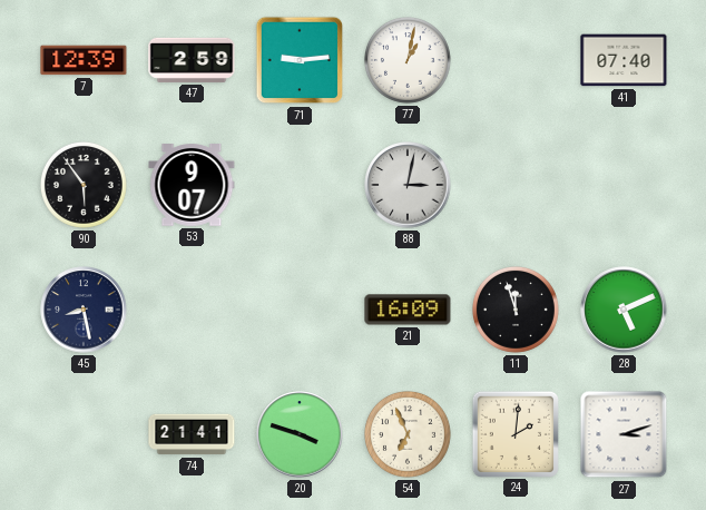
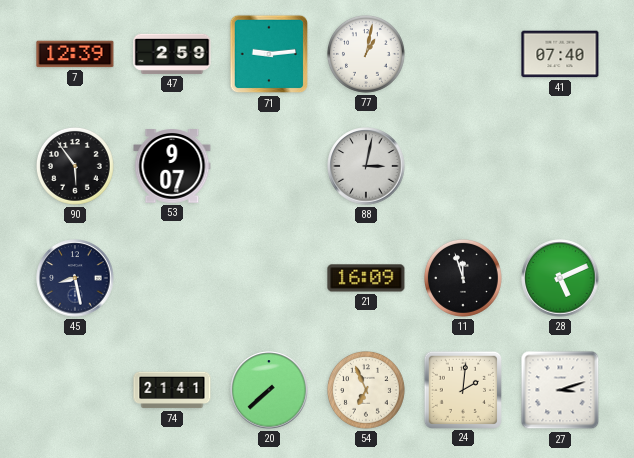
20: 3:48 -> 7:38
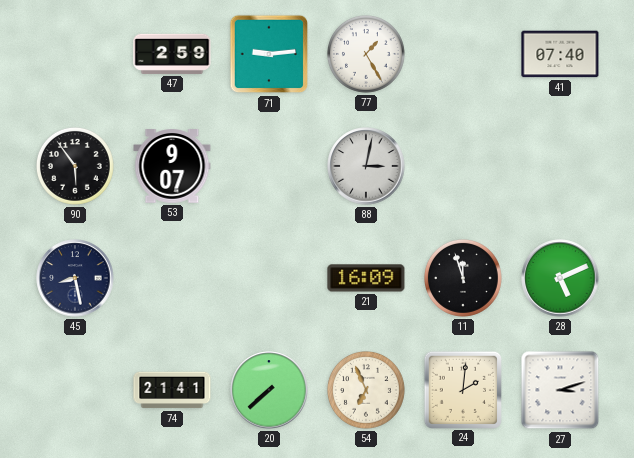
7: 12:39 -> none
77: 1:02 -> 1:25
